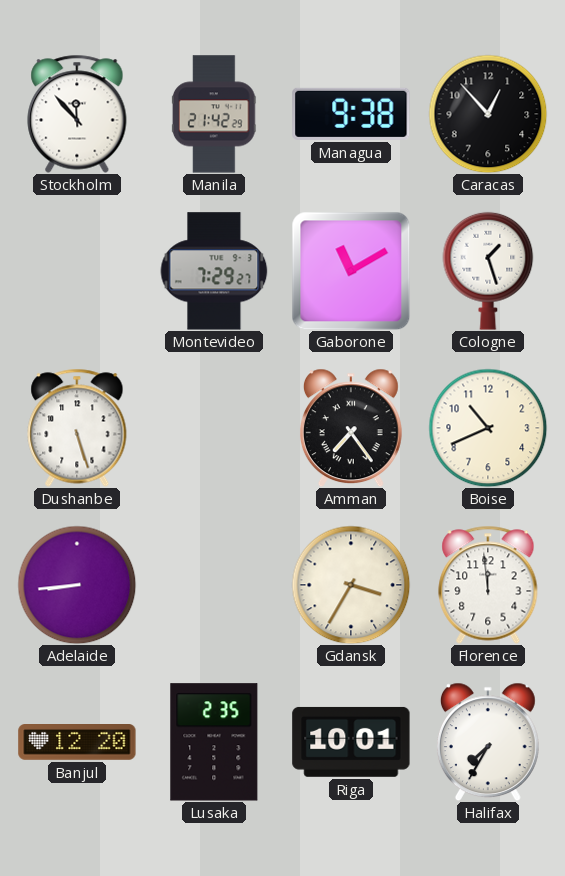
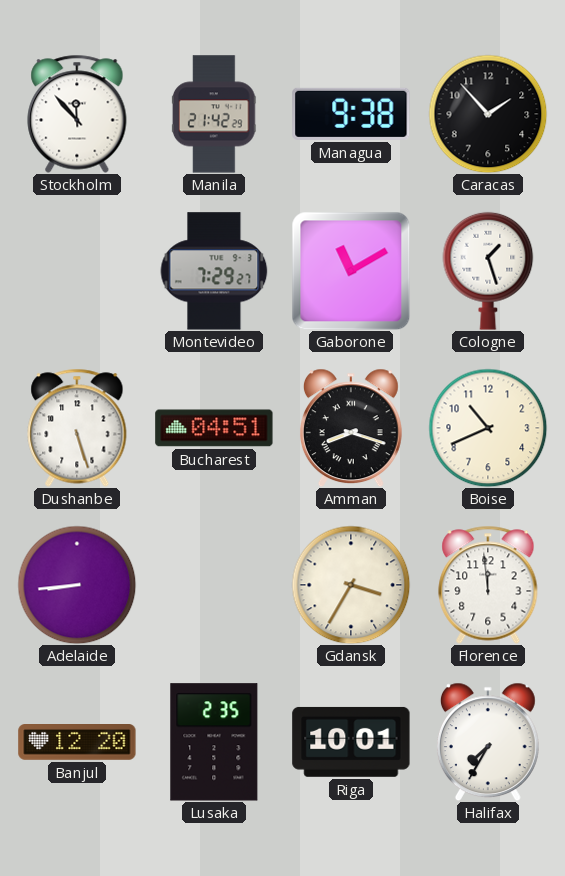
Caracas: 12:53 -> 1:53
Bucharest: none -> 04:51
Amman: 7:24 -> 8:18
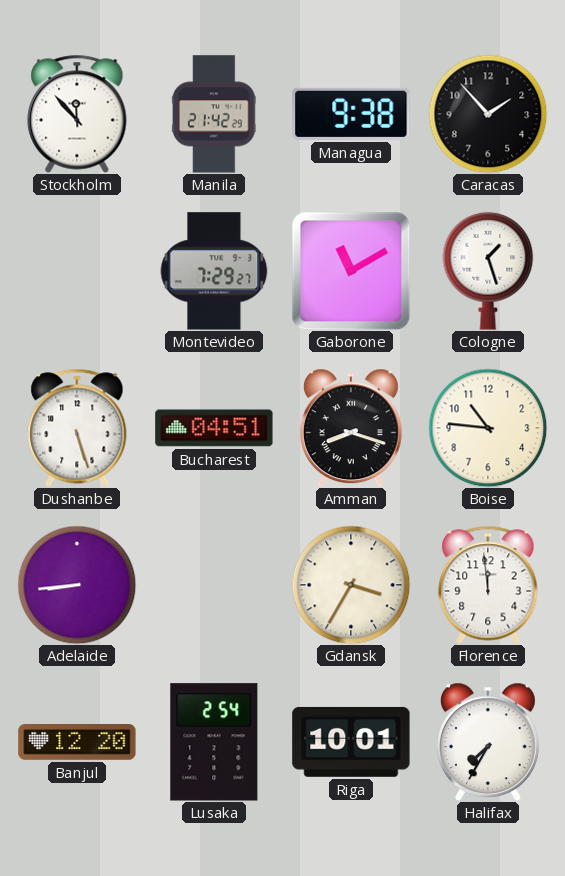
Boise: 10:41 -> 10:46
Lusaka: 2:35 -> 2:54
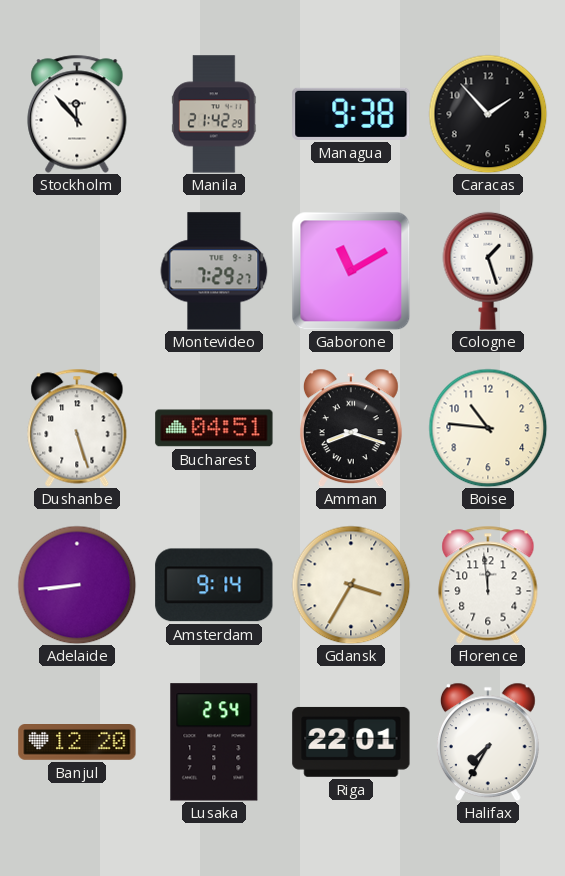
Amsterdam: none -> 9:14
Riga: 10:01 -> 22:01
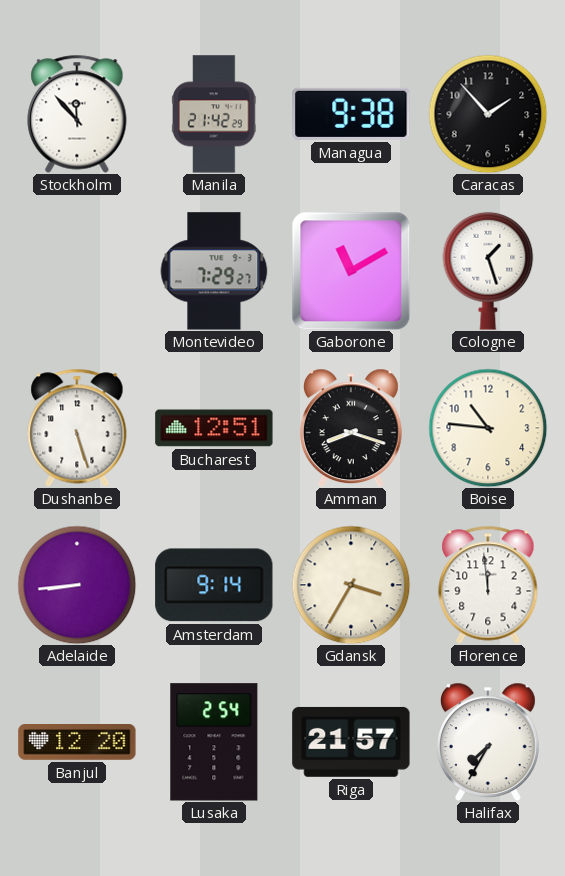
Bucharest: 04:51 -> 12:51
Riga: 22:01 -> 21:57
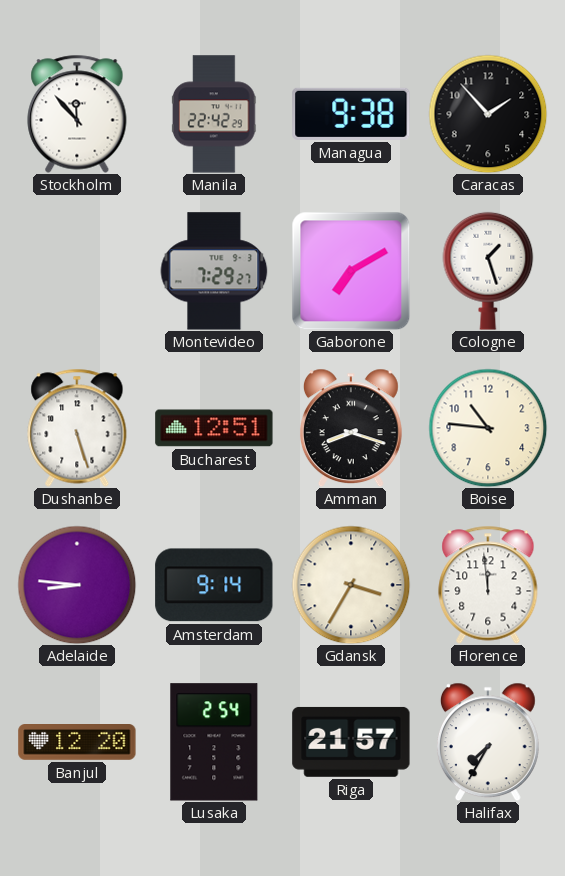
Manila: 21:42 -> 22:42
Gaborone: 11:10 -> 7:10
Adelaide: 8:44 -> 8:46
